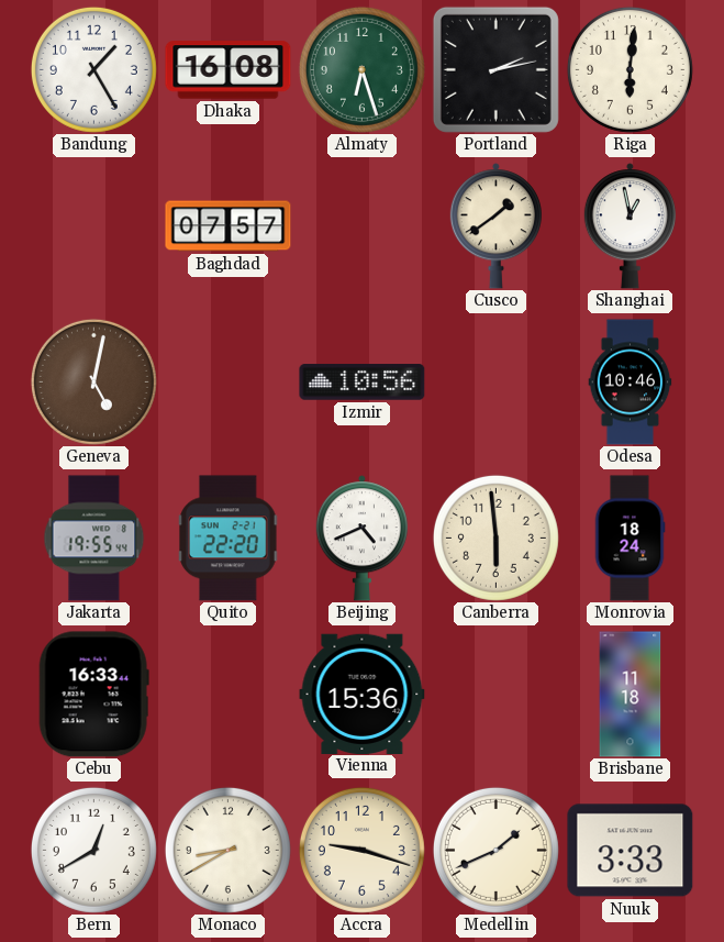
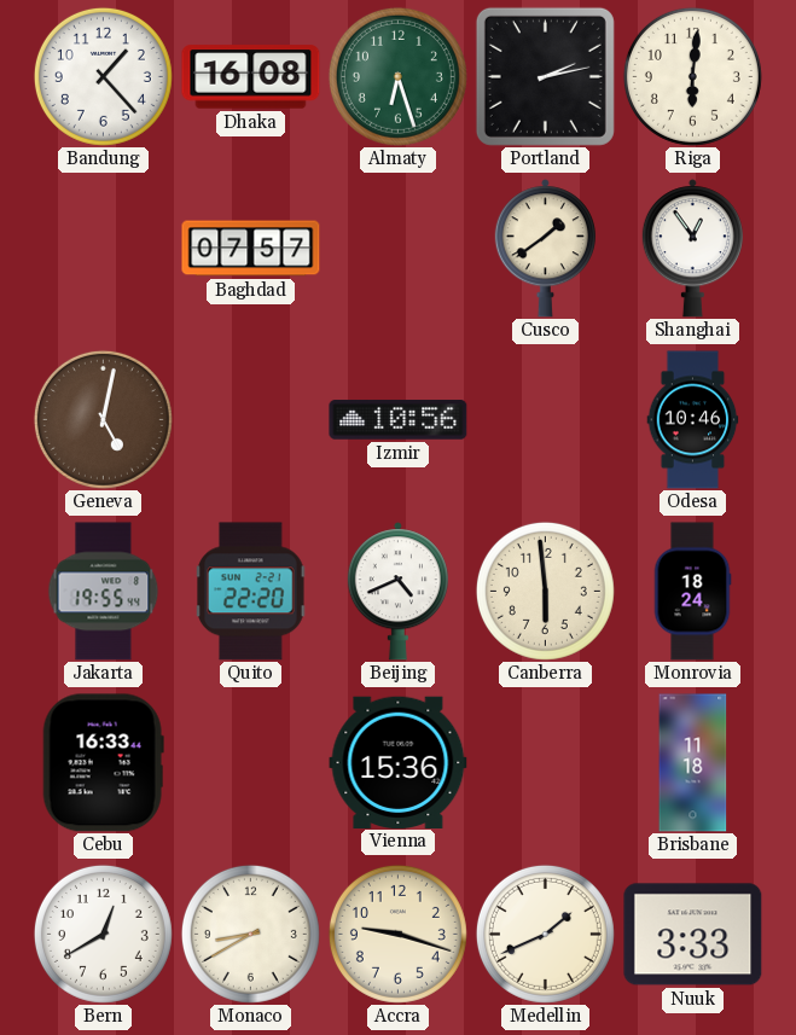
Bandung: 1:25 -> 1:23
Shanghai: 12:58 -> 12:54
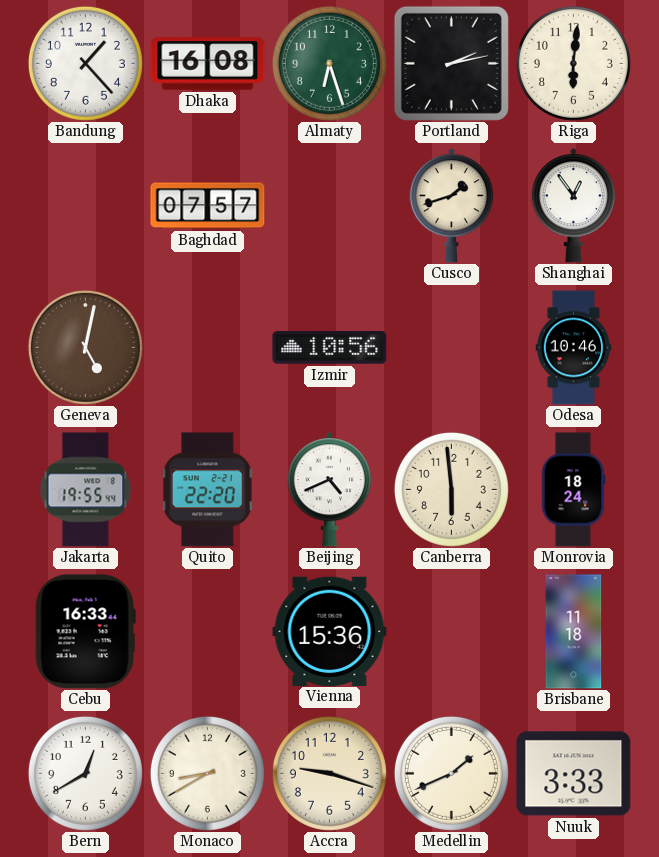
Cusco: 1:39 -> 1:42
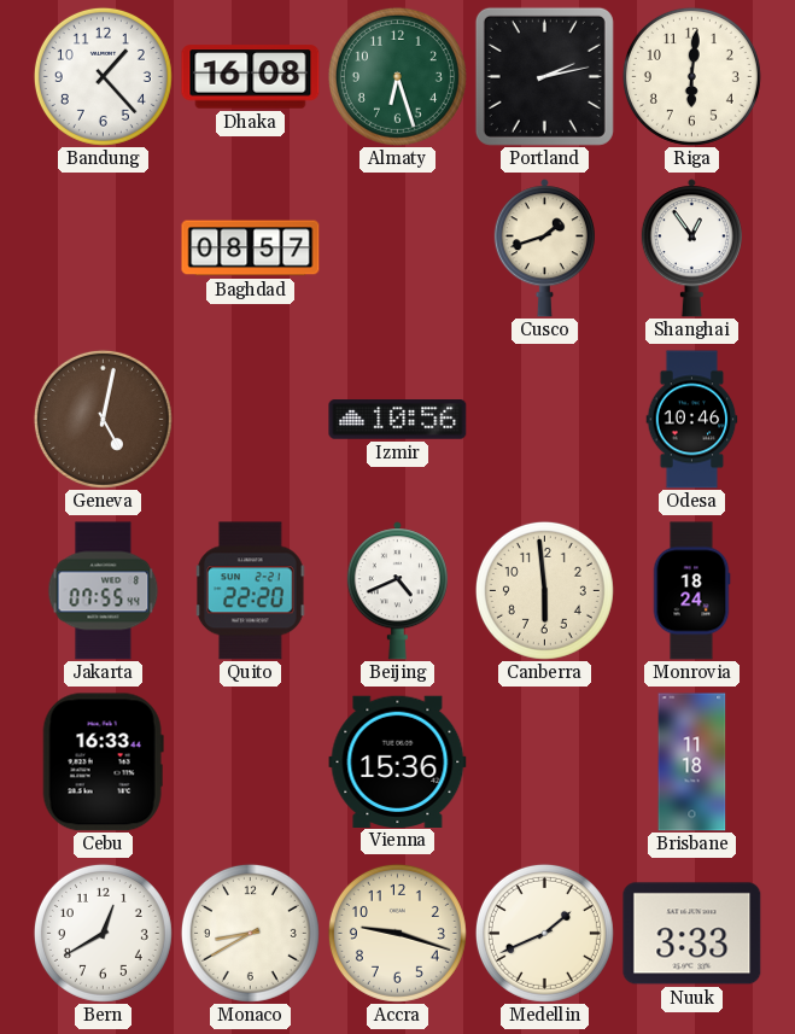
Baghdad: 07:57 -> 08:57
Jakarta: 19:55 -> 07:55
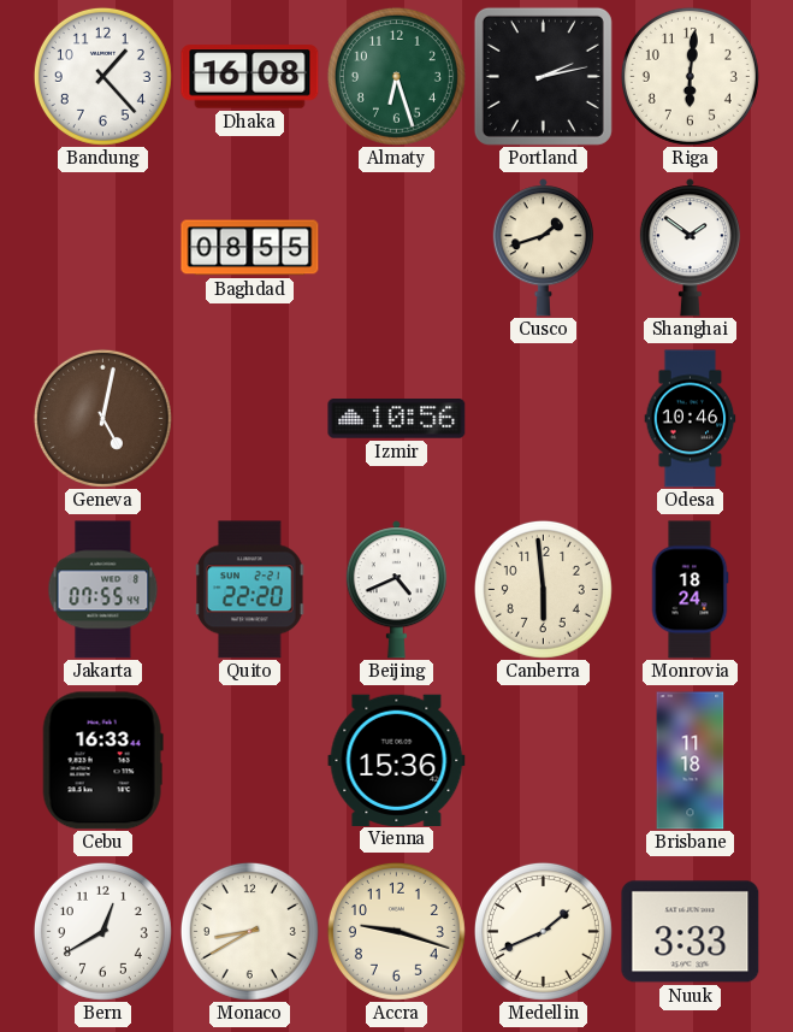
Baghdad: 08:57 -> 08:55
Shanghai: 12:54 -> 1:51
